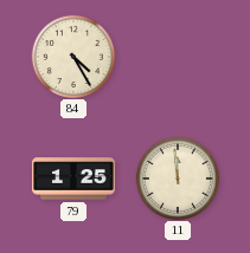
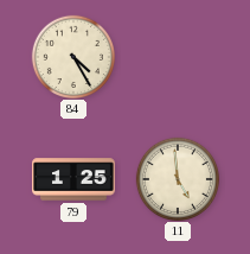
11: 11:59 -> 4:59
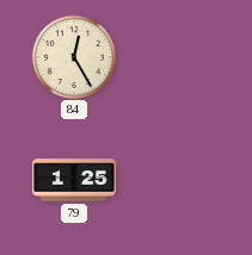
84: 4:25 -> 12:25
11: 4:59 -> none
